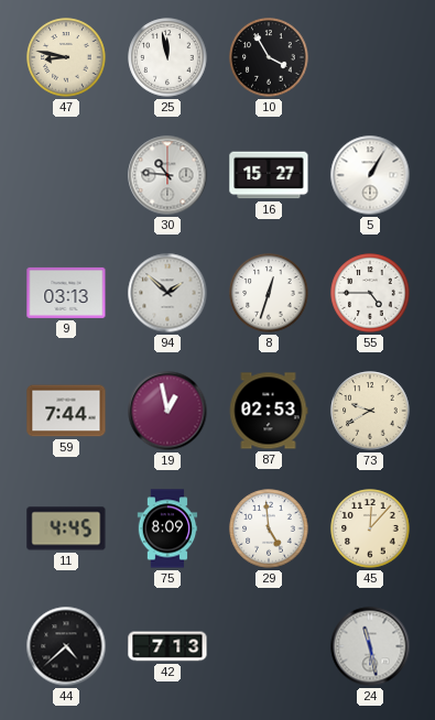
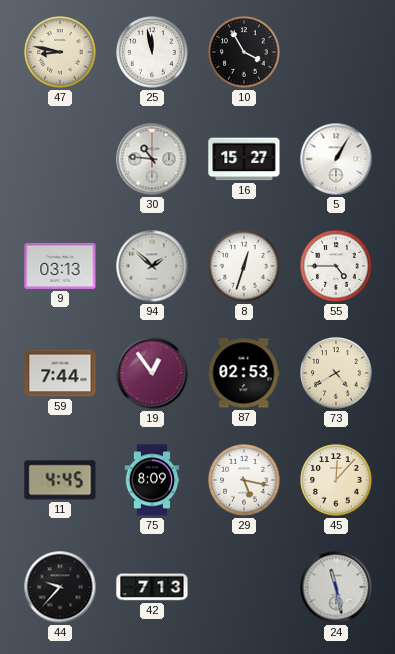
19: 12:58 -> 12:54
73: 9:40 -> 4:40
29: 4:59 -> 5:17
44: 4:38 -> 9:37
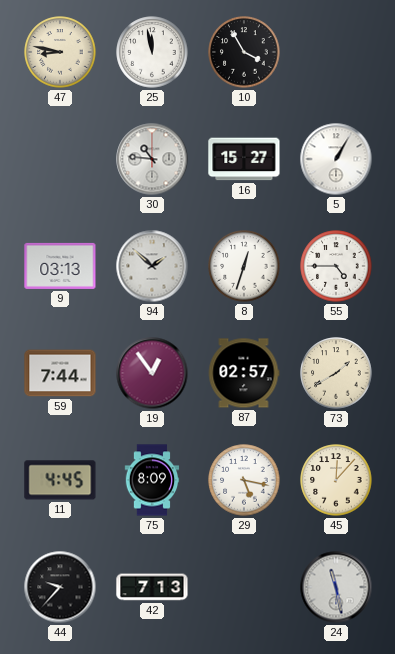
87: 02:53 -> 02:57
73: 4:40 -> 1:40
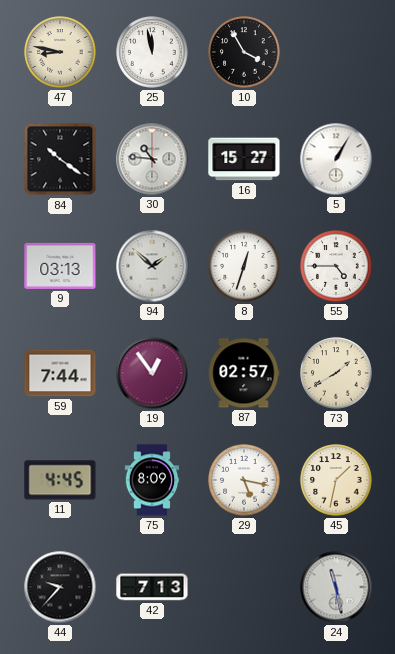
84: none -> 10:21
45: 12:07 -> 1:32
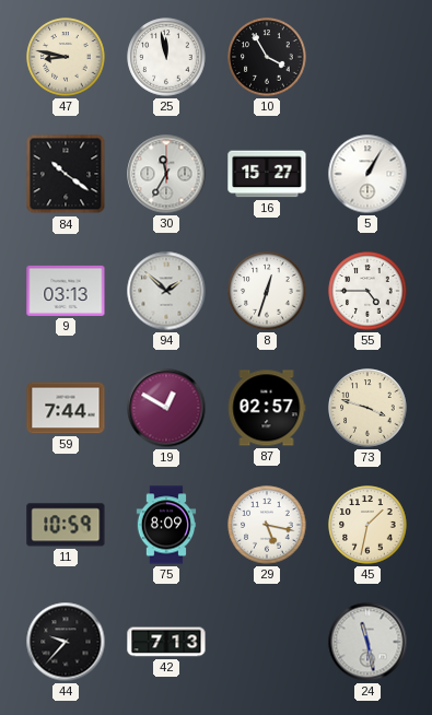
30: 10:46 -> 11:35
19: 12:54 -> 12:50
73: 1:40 -> 3:48
11: 4:45 -> 10:59
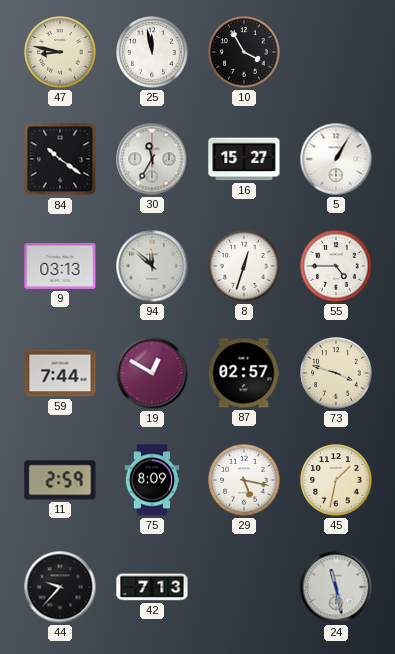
94: 1:52 -> 11:52
11: 10:59 -> 2:59
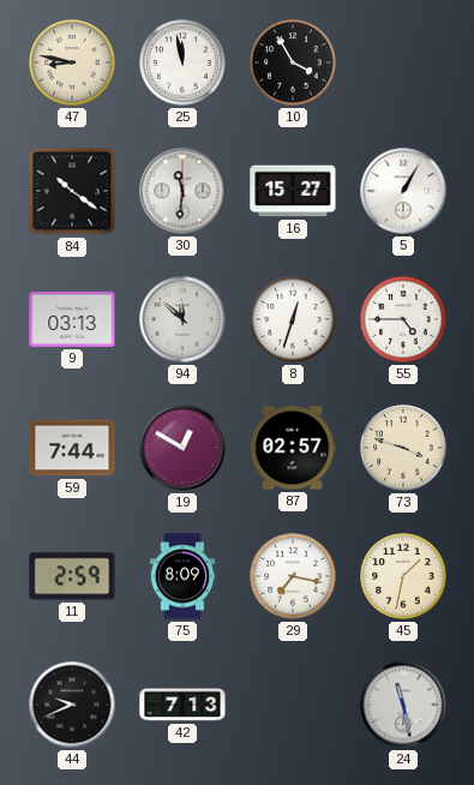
30: 11:35 -> 11:31
29: 5:17 -> 7:17
44: 9:37 -> 9:41
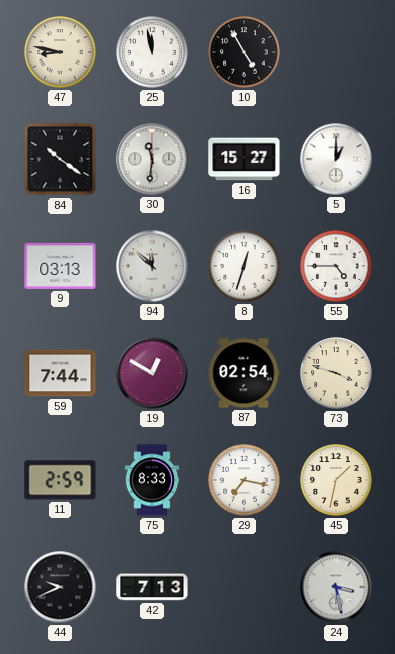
10: 3:55 -> 4:55
5: 1:05 -> 1:00
87: 02:57 -> 02:54
75: 8:09 -> 8:33
24: 11:28 -> 3:28
